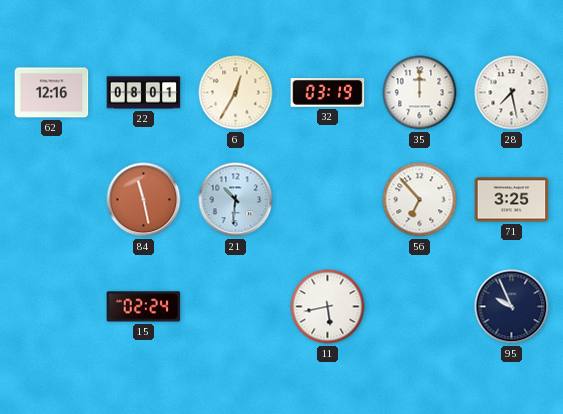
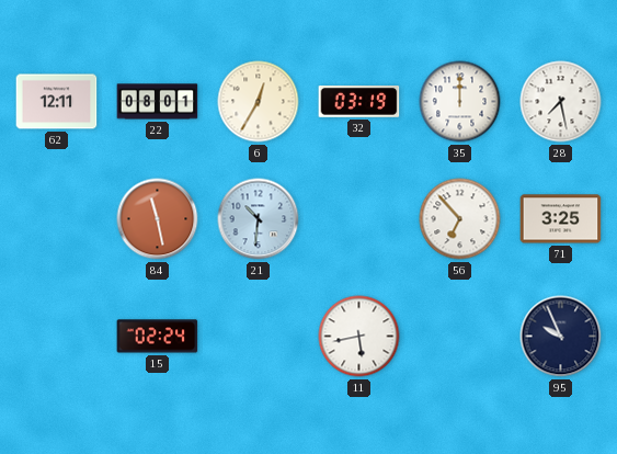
62: 12:16 -> 12:11
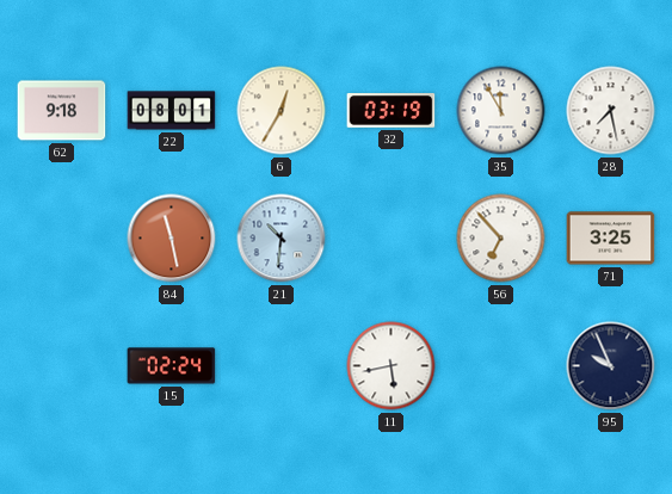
62: 12:11 -> 9:18
35: 12:00 -> 11:55
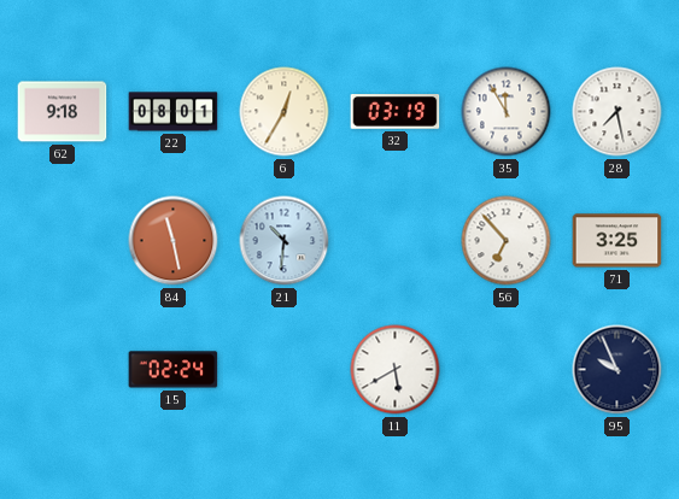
11: 5:43 -> 5:40
